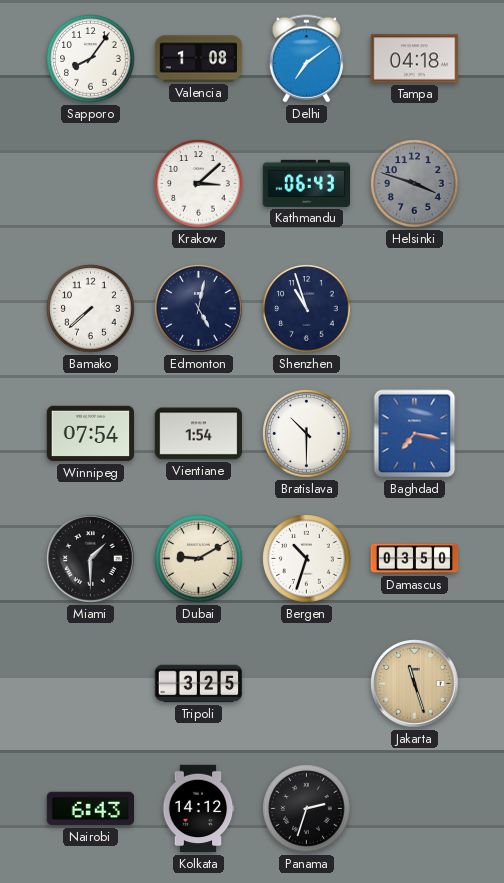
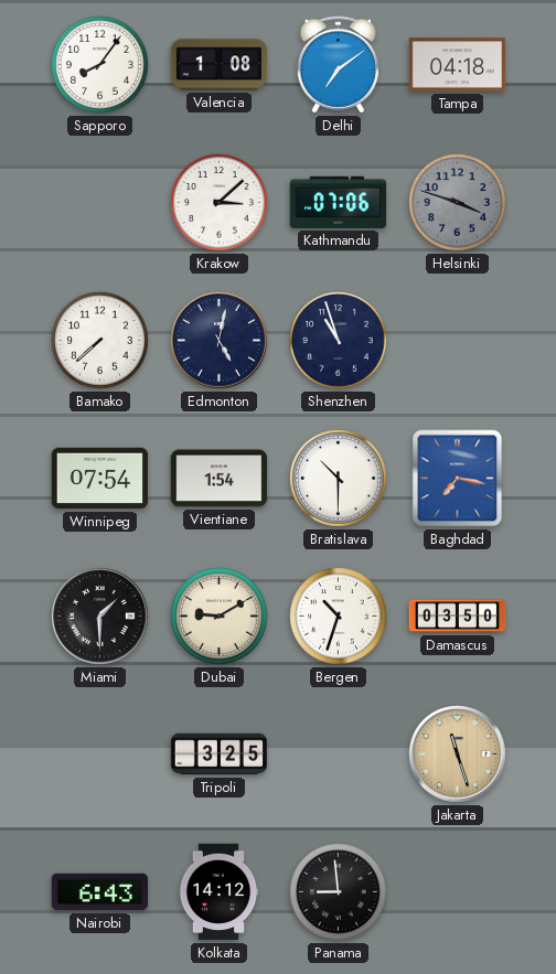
Kathmandu: 06:43 -> 07:06
Panama: 2:33 -> 8:59
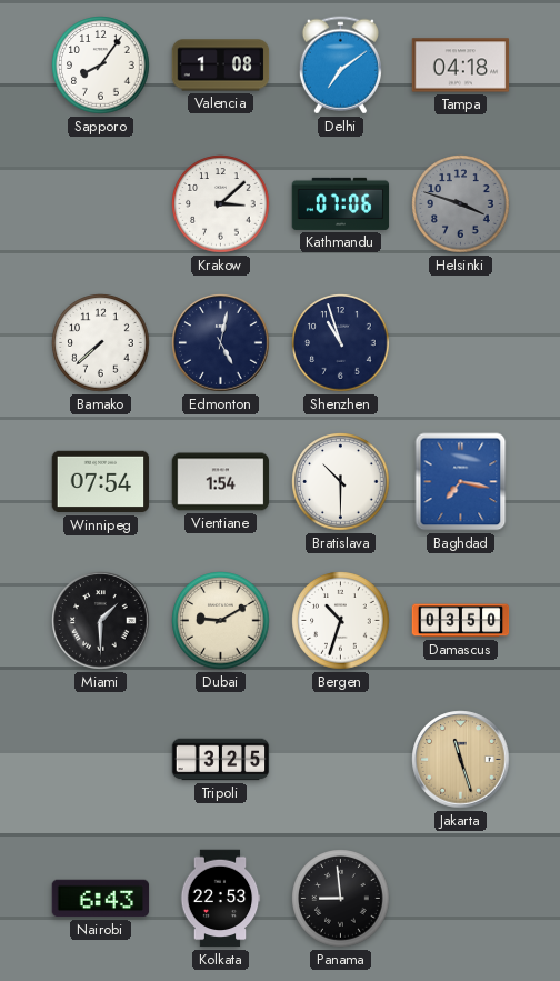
Kolkata: 14:12 -> 22:53
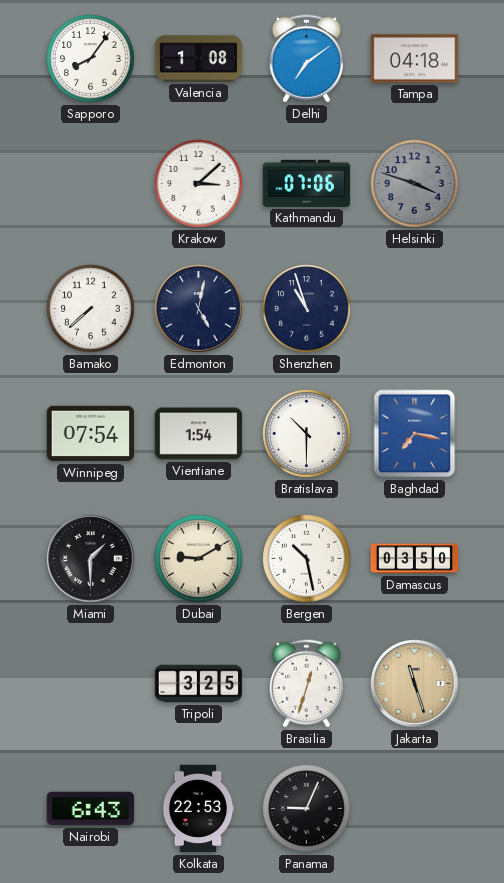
Bergen: 10:33 -> 10:28
Brasilia: none -> 12:33
Panama: 8:59 -> 9:04
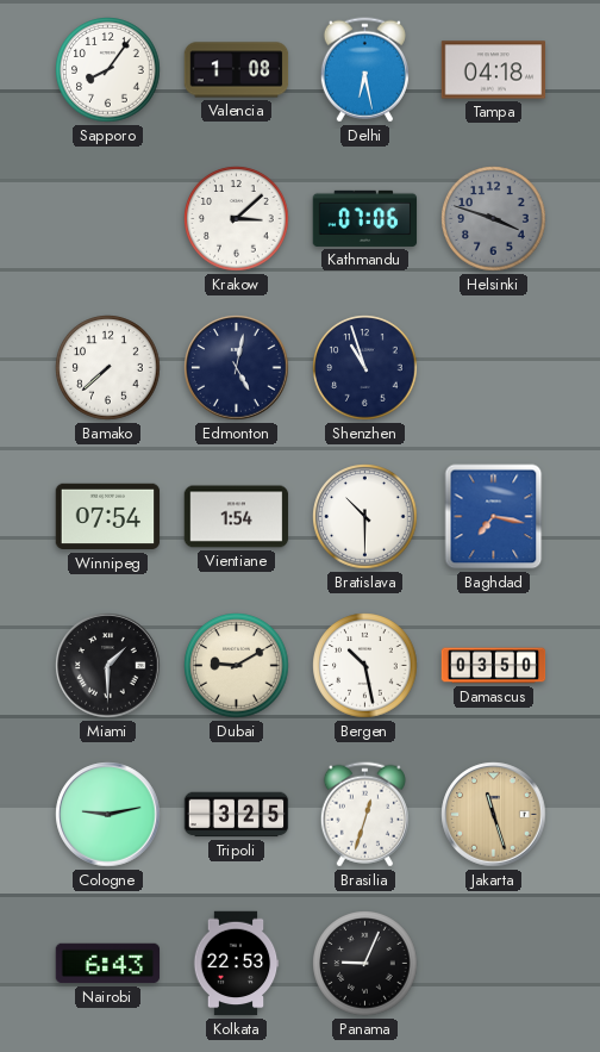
Delhi: 7:09 -> 6:28
Cologne: none -> 9:13
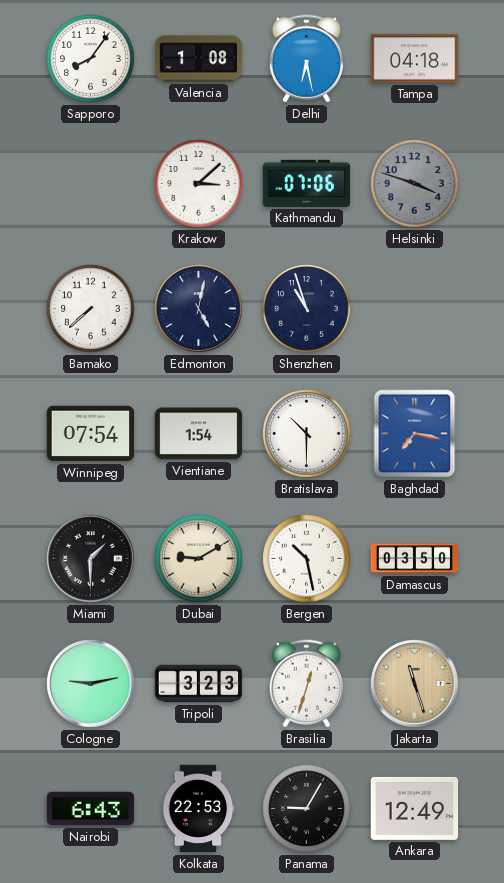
Tripoli: 3:25 -> 3:23
Panama: 9:04 -> 9:05
Ankara: none -> 12:49
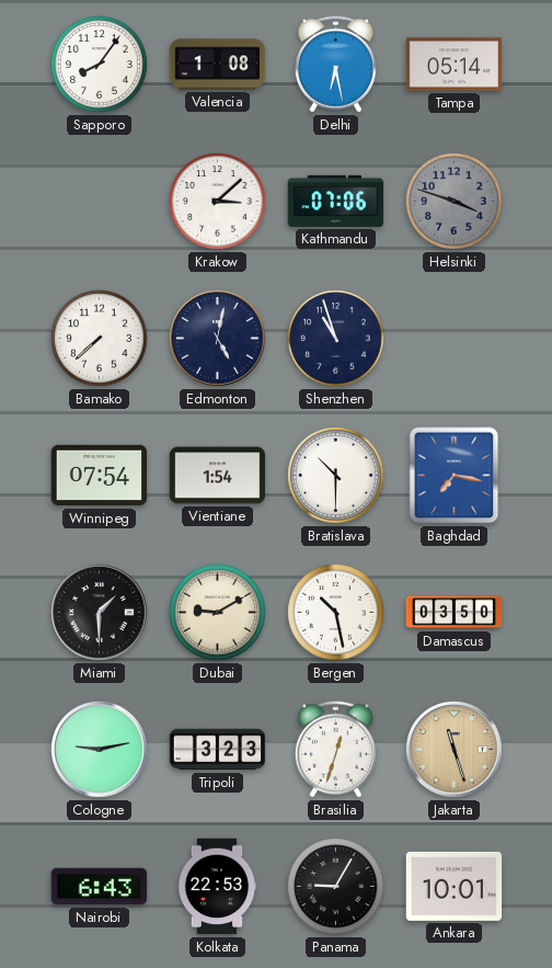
Tampa: 04:18 -> 05:14
Ankara: 12:49 -> 10:01
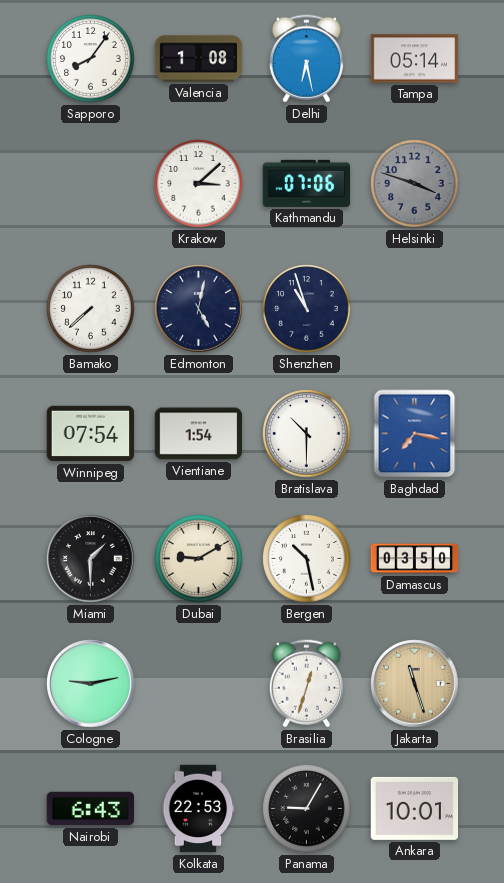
Tripoli: 3:23 -> none
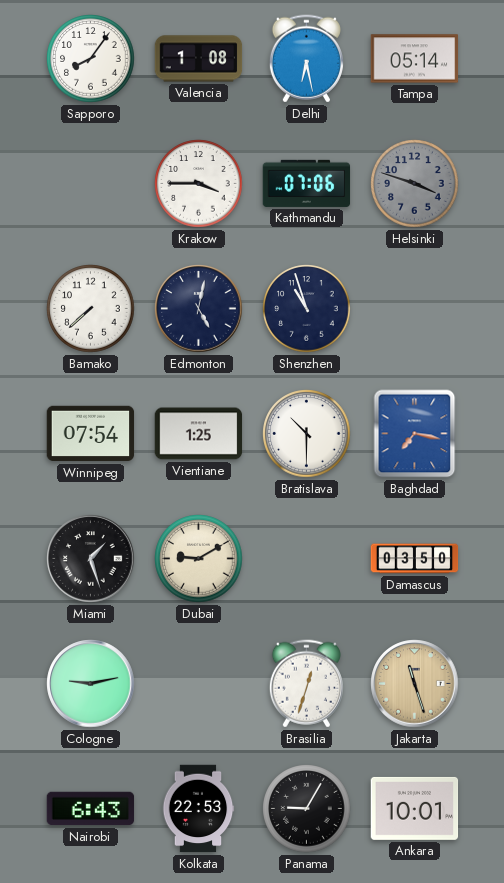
Krakow: 3:08 -> 3:45
Vientiane: 1:54 -> 1:25
Miami: 1:30 -> 1:27
Bergen: 10:28 -> none
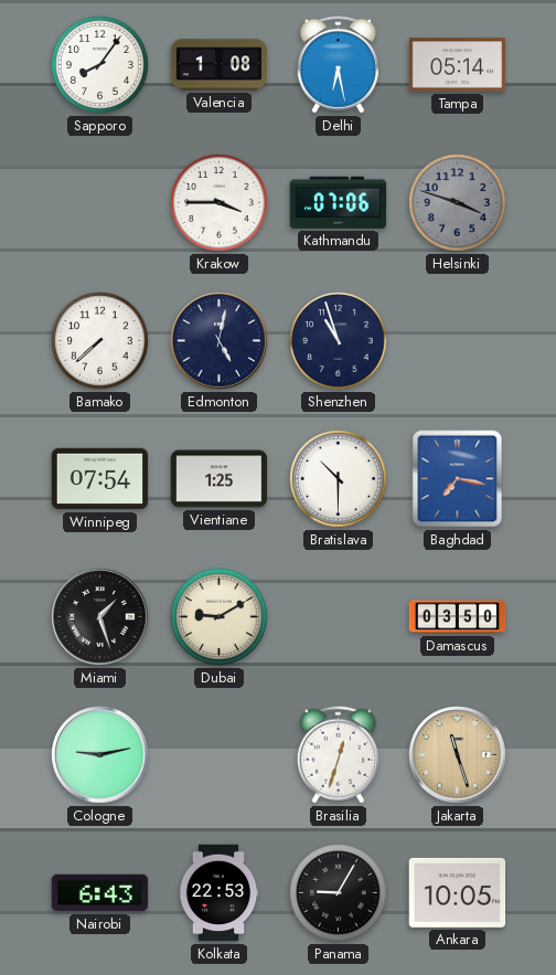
Ankara: 10:01 -> 10:05
